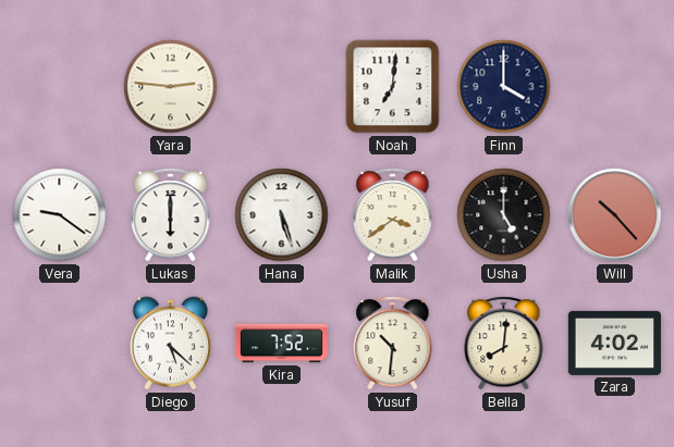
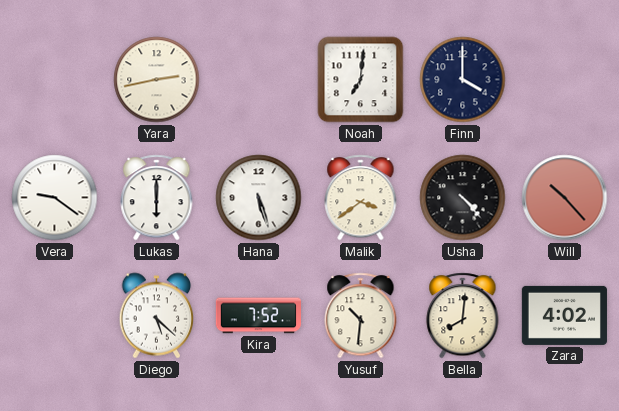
Yara: 2:46 -> 2:43
Usha: 5:00 -> 4:23
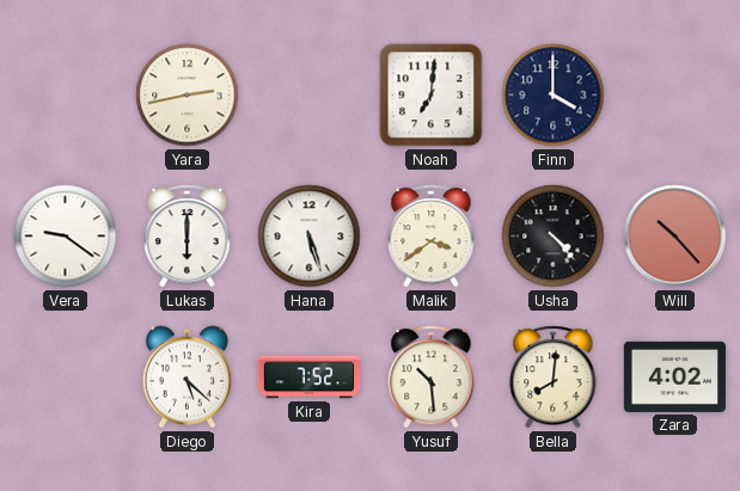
Yusuf: 10:31 -> 10:29
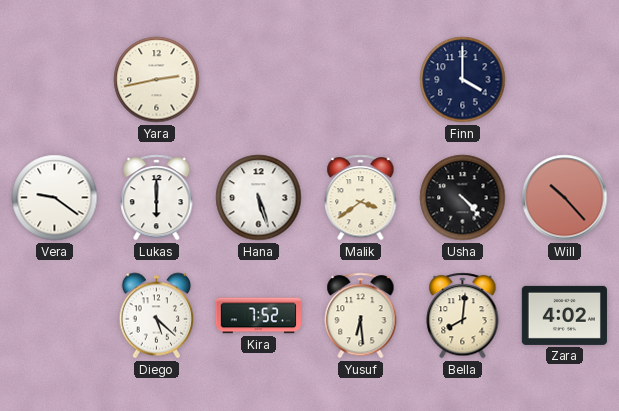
Noah: 7:01 -> none
Yusuf: 10:29 -> 6:29
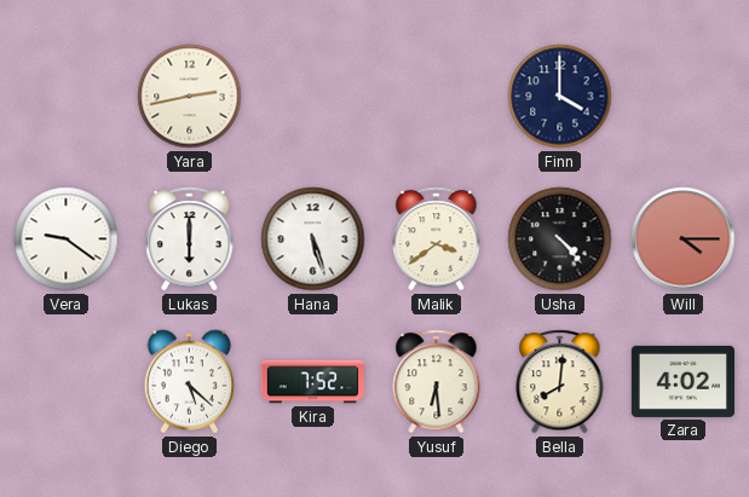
Will: 10:23 -> 4:15
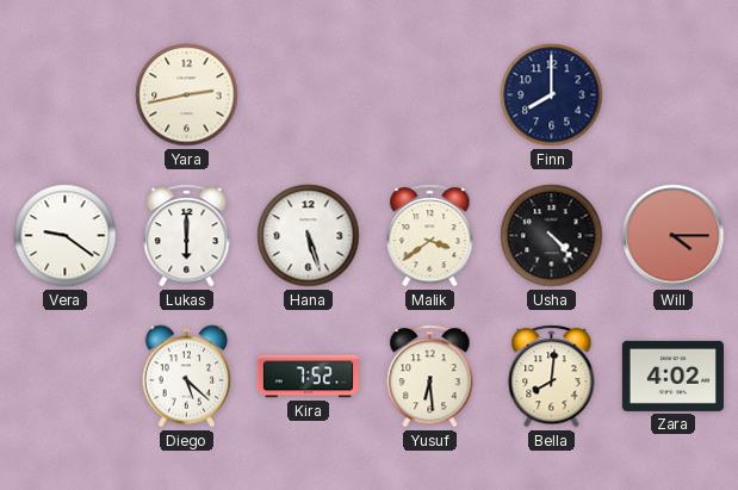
Finn: 4:00 -> 8:00
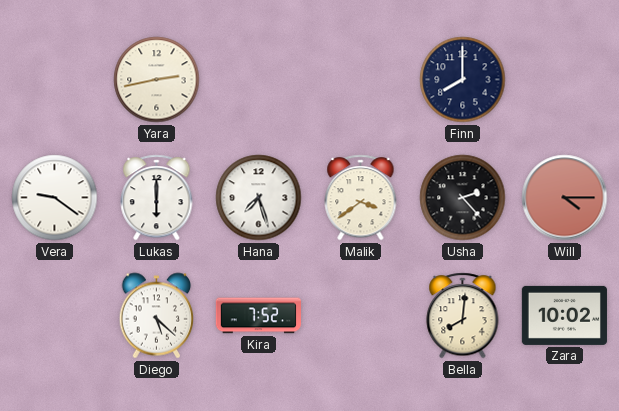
Hana: 5:27 -> 7:27
Usha: 4:23 -> 2:23
Yusuf: 6:29 -> none
Zara: 4:02 -> 10:02
